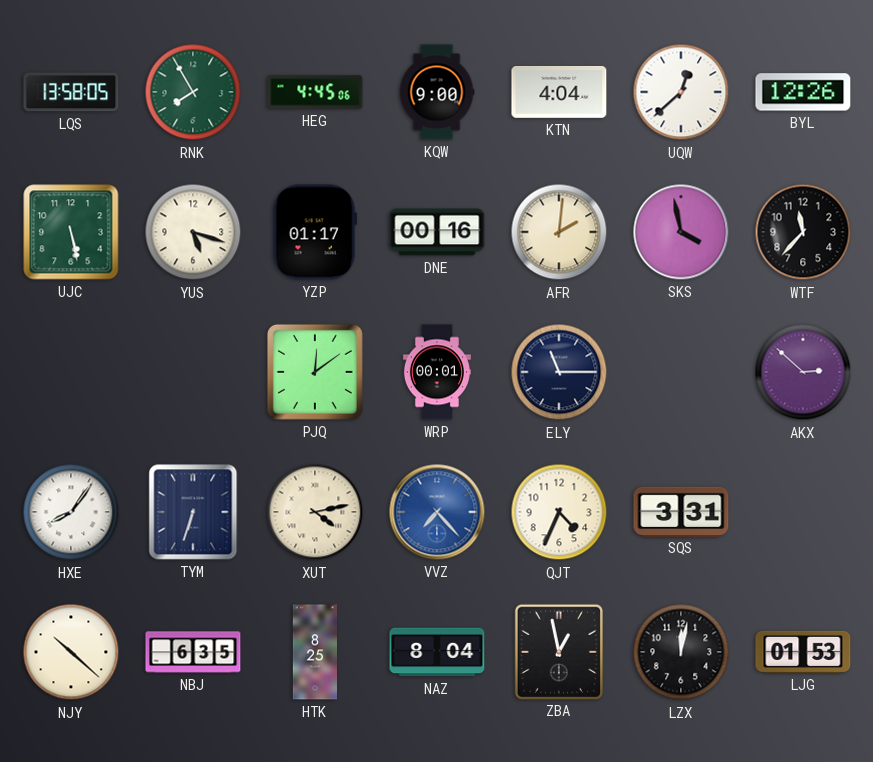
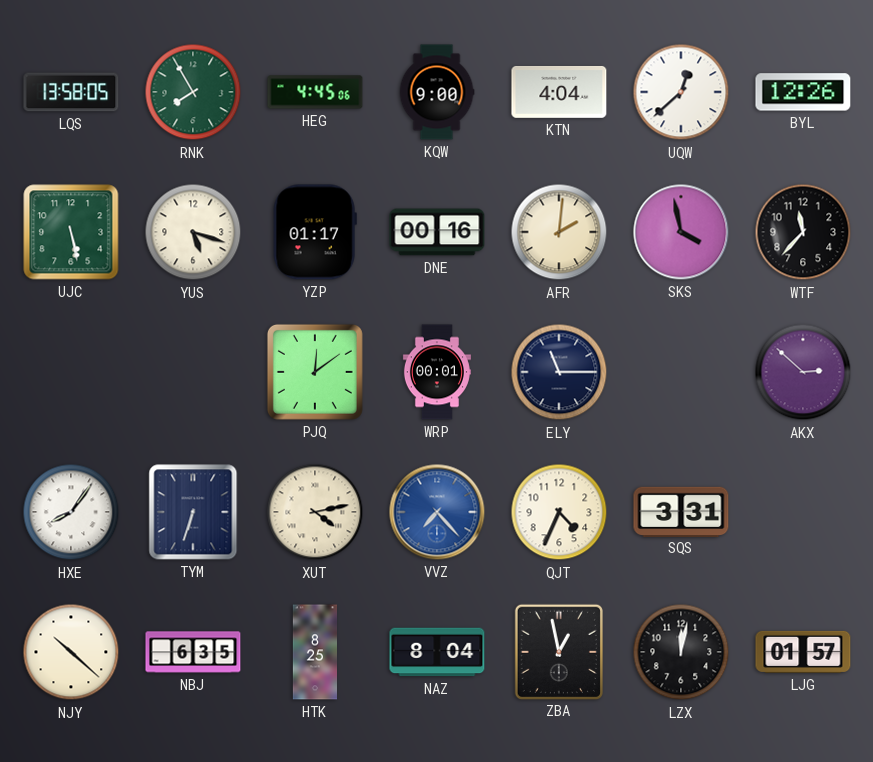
LJG: 01:53 -> 01:57
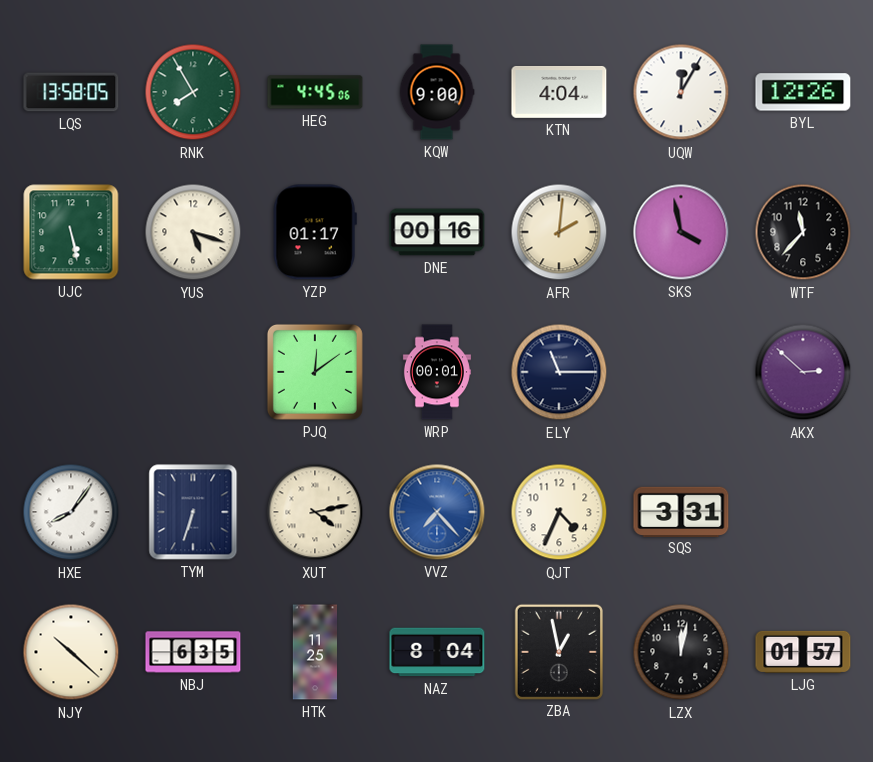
UQW: 12:38 -> 12:05
HTK: 8:25 -> 11:25
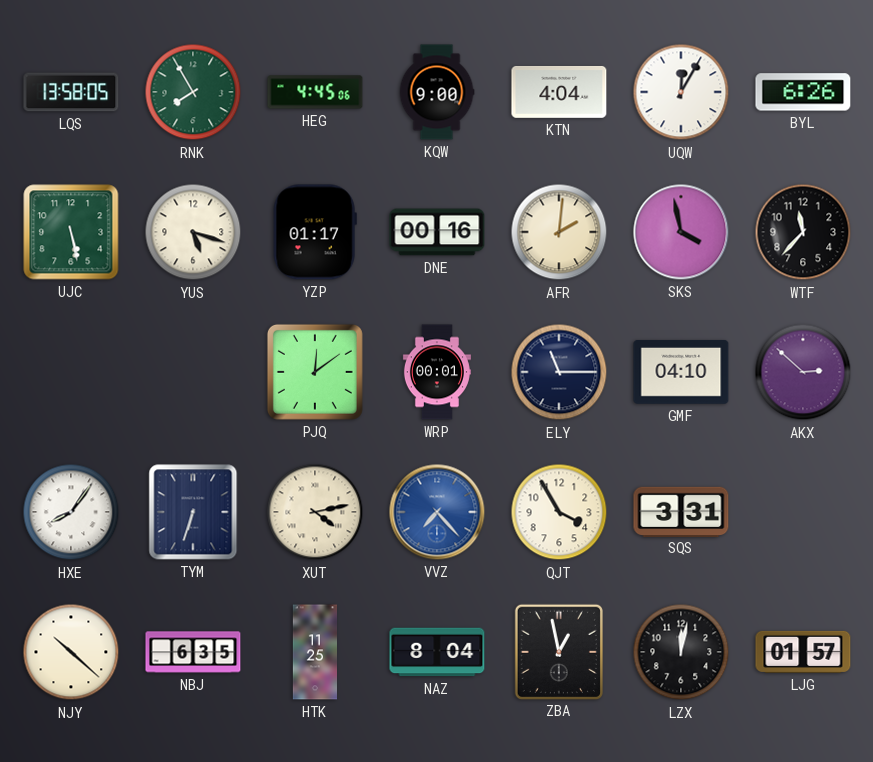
BYL: 12:26 -> 6:26
GMF: none -> 04:10
QJT: 4:34 -> 3:55
